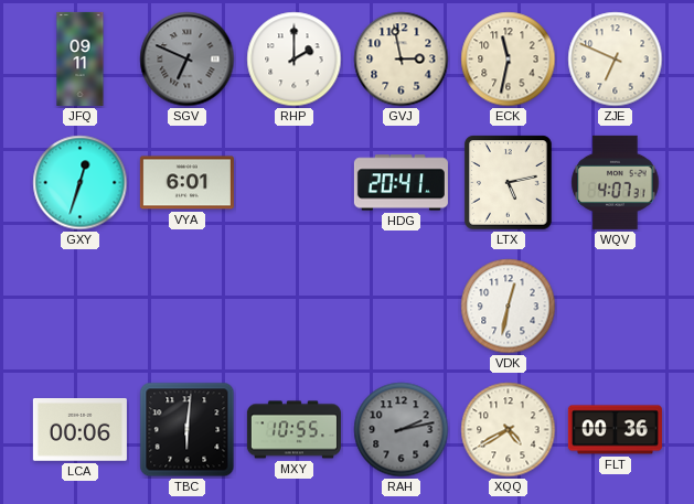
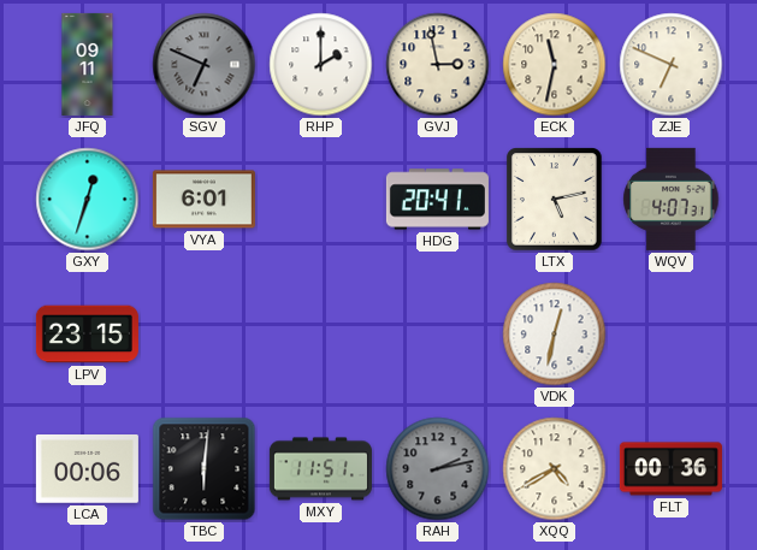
LPV: none -> 23:15
MXY: 10:55 -> 11:51
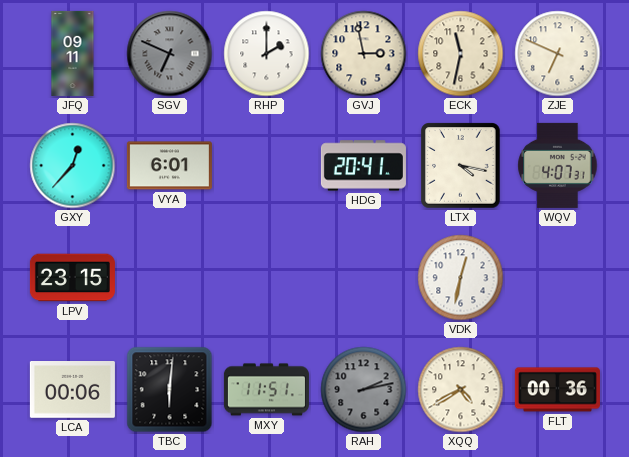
GXY: 12:33 -> 12:37
LTX: 5:13 -> 4:17
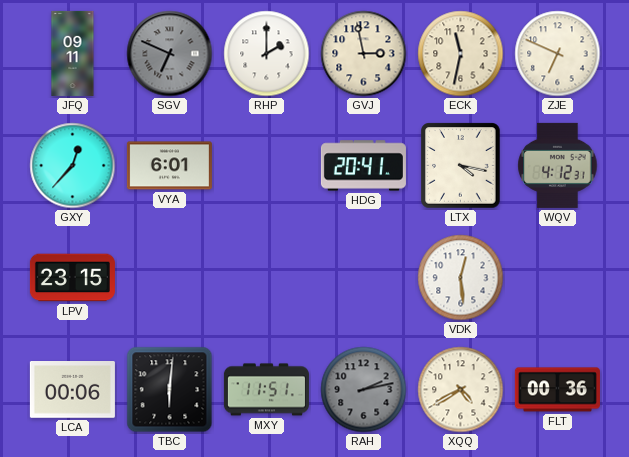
WQV: 4:07 -> 4:12
VDK: 12:32 -> 12:29
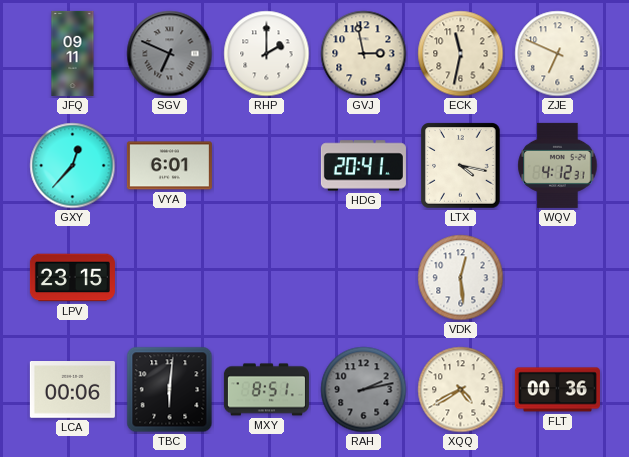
MXY: 11:51 -> 8:51
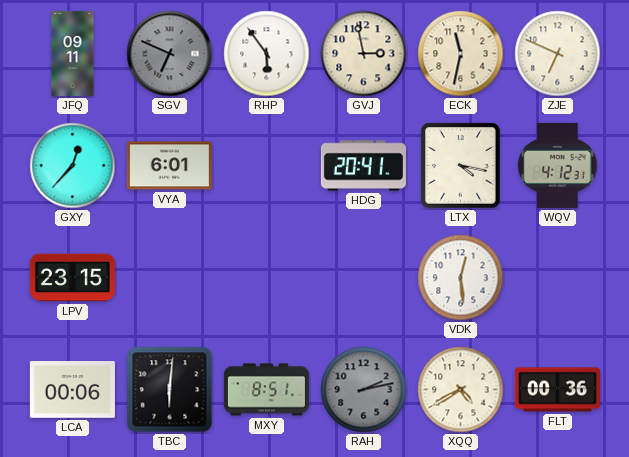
RHP: 2:00 -> 5:54
